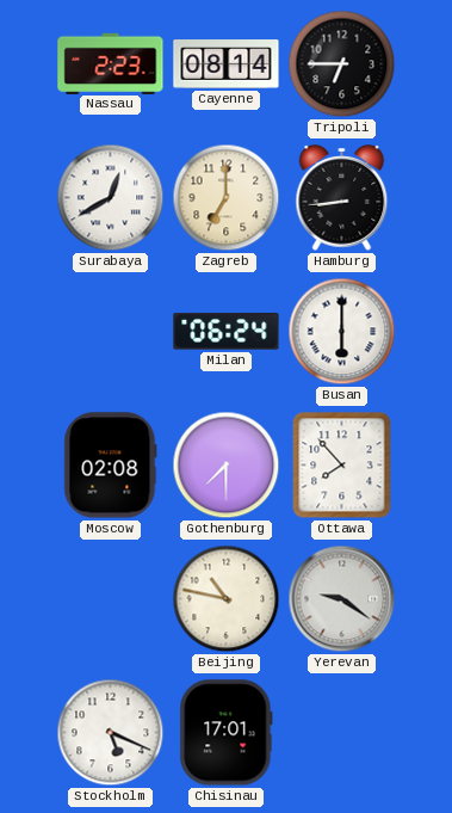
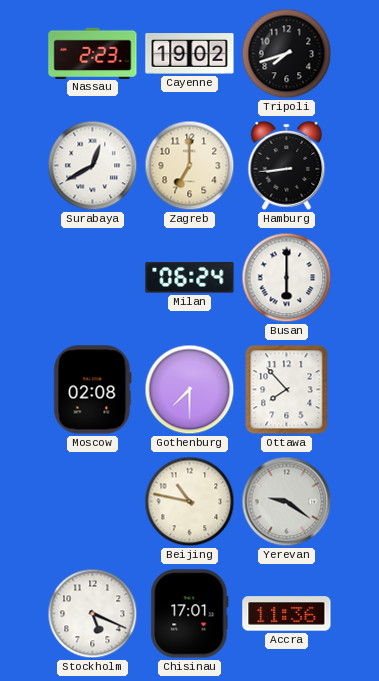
Cayenne: 08:14 -> 19:02
Tripoli: 6:45 -> 7:42
Accra: none -> 11:36
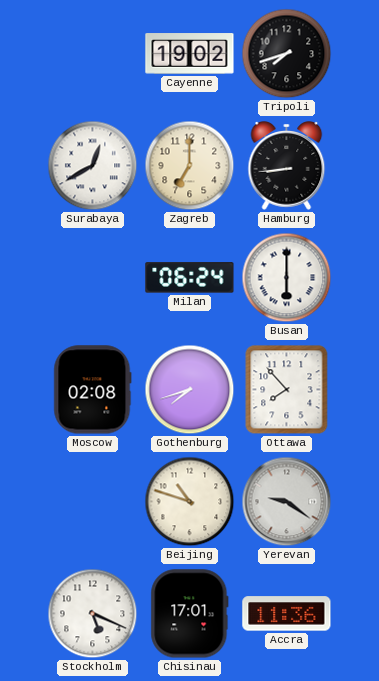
Nassau: 2:23 -> none
Gothenburg: 7:30 -> 7:42
Beijing: 10:47 -> 10:48
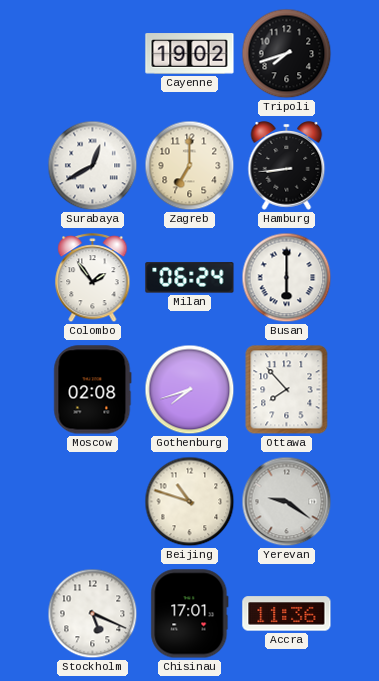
Colombo: none -> 1:54
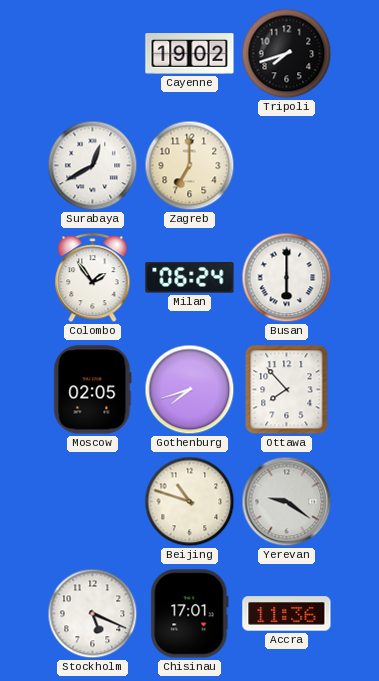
Hamburg: 8:44 -> none
Moscow: 02:08 -> 02:05
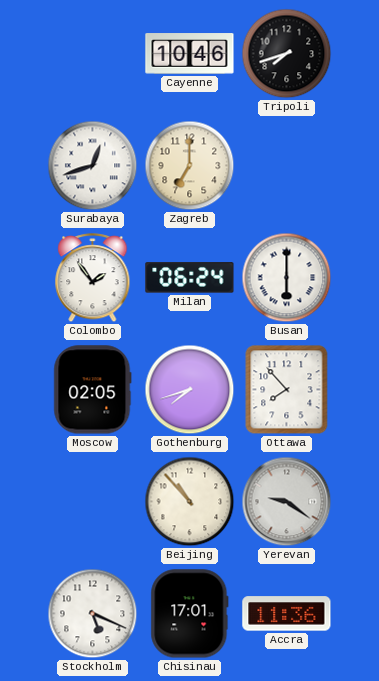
Cayenne: 19:02 -> 10:46
Surabaya: 12:40 -> 12:42
Beijing: 10:48 -> 10:53
